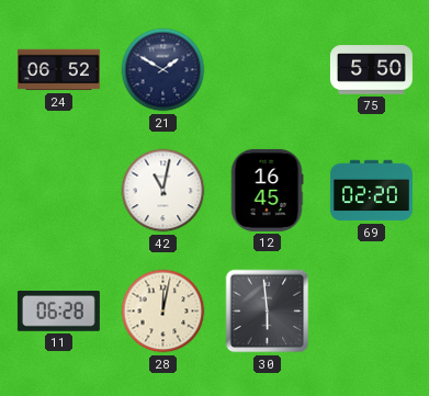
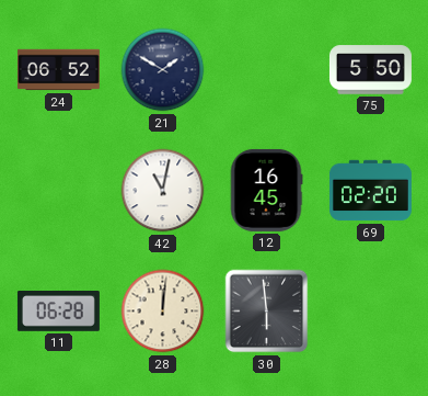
28: 12:02 -> 12:01
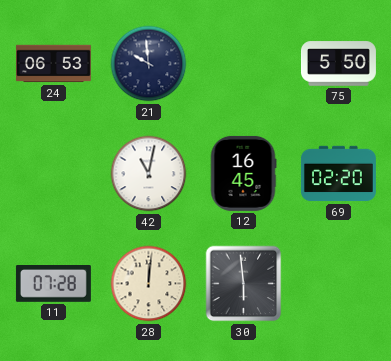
24: 06:52 -> 06:53
21: 1:50 -> 9:59
11: 06:28 -> 07:28
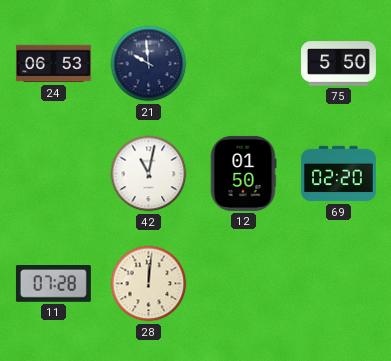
12: 16:45 -> 01:50
30: 5:59 -> none
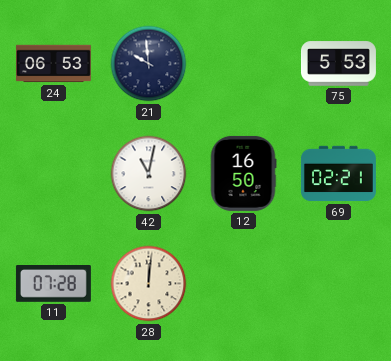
75: 5:50 -> 5:53
12: 01:50 -> 16:50
69: 02:20 -> 02:21
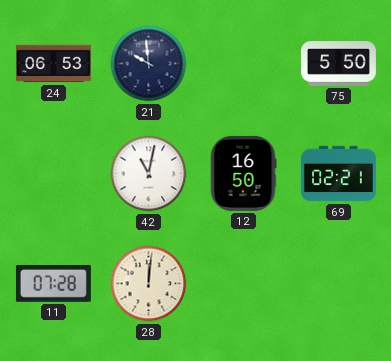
75: 5:53 -> 5:50
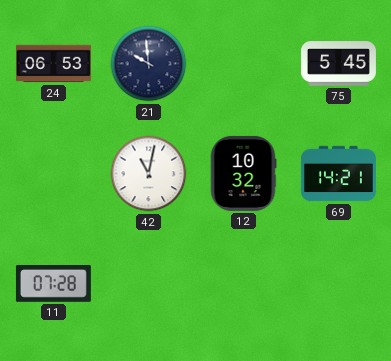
75: 5:50 -> 5:45
12: 16:50 -> 10:32
69: 02:21 -> 14:21
28: 12:01 -> none
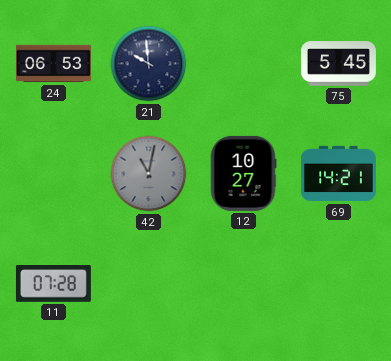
42 dial: white -> grey
12: 10:32 -> 10:27
